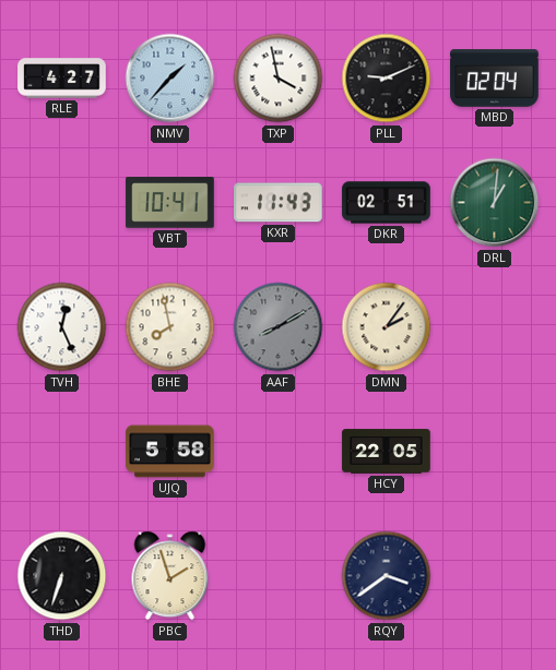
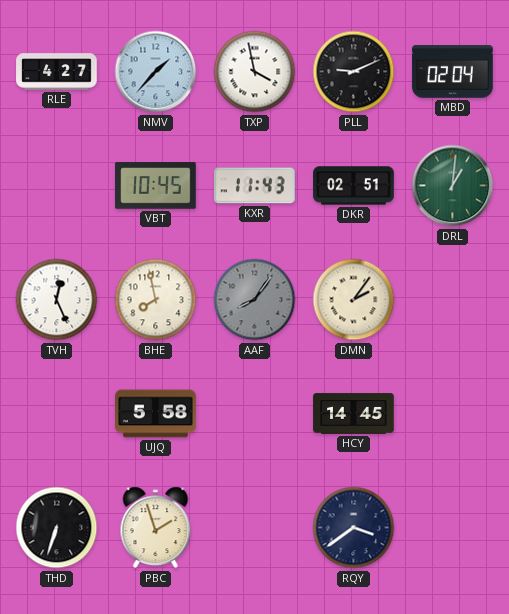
VBT: 10:41 -> 10:45
AAF: 8:10 -> 8:06
HCY: 22:05 -> 14:45
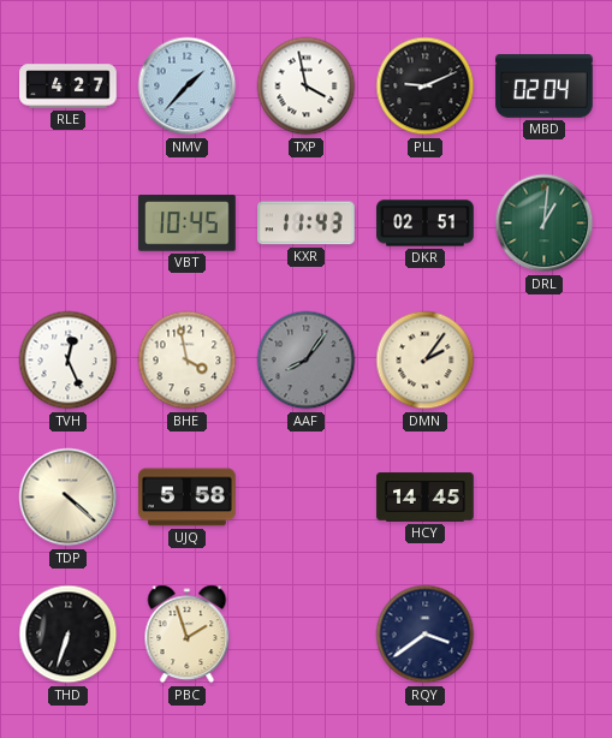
BHE: 7:58 -> 3:58
TDP: none -> 4:22
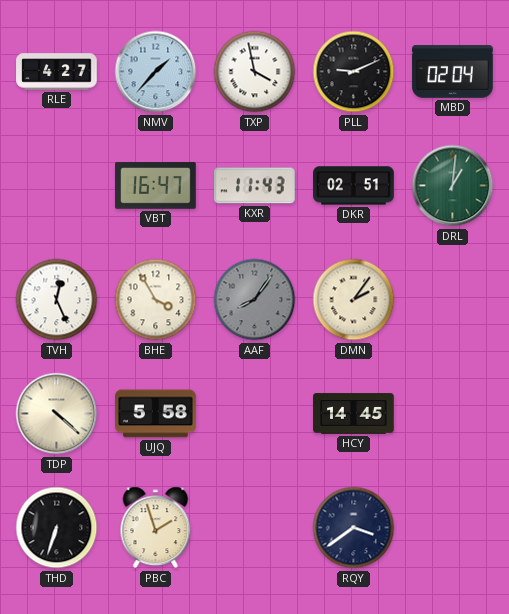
VBT: 10:45 -> 16:47
BHE: 3:58 -> 3:55
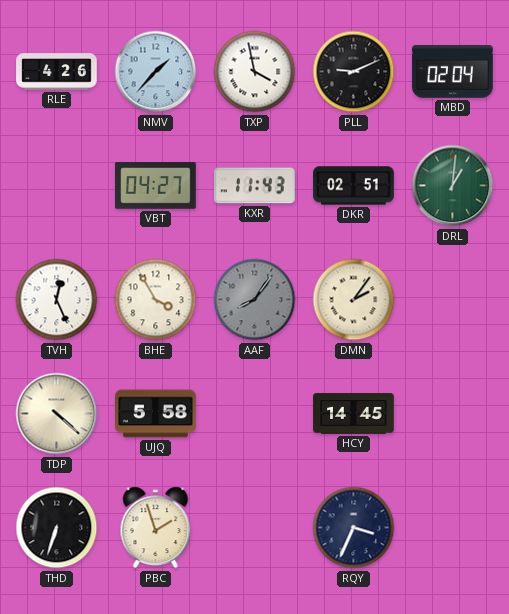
RLE: 4:27 -> 4:26
VBT: 16:47 -> 04:27
RQY: 3:39 -> 3:34
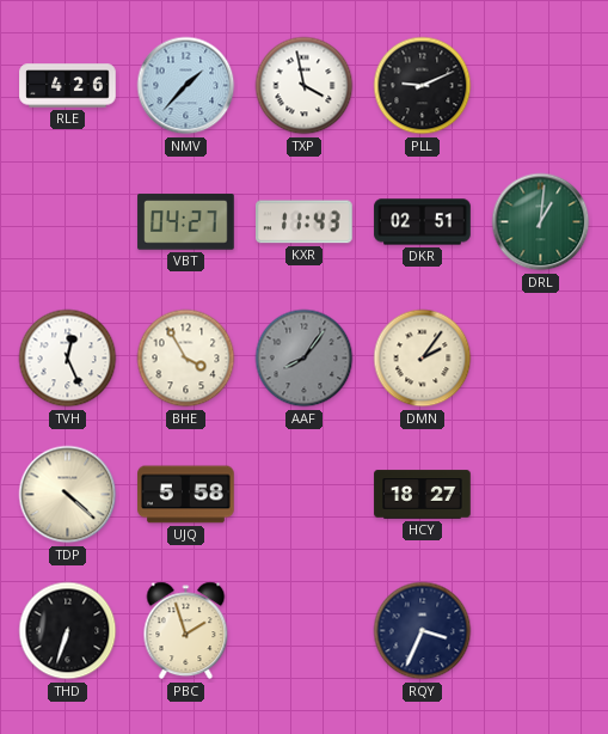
MBD: 02:04 -> none
HCY: 14:45 -> 18:27
